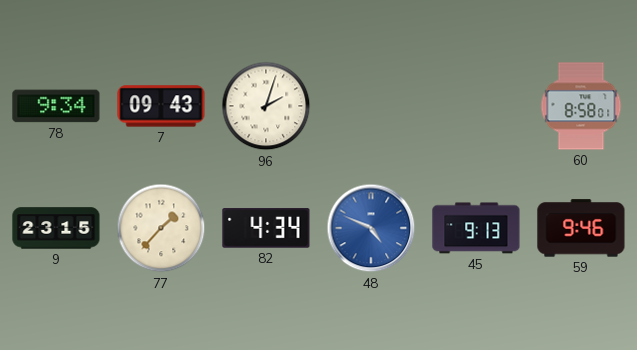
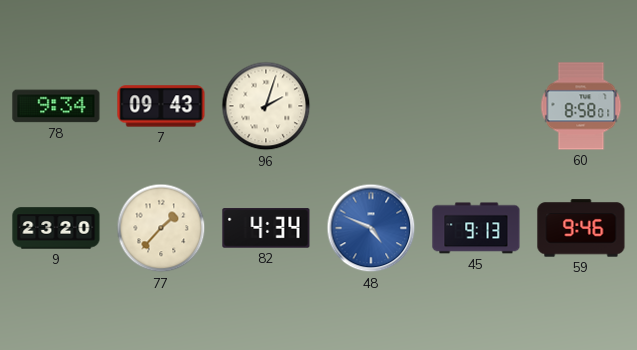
9: 23:15 -> 23:20
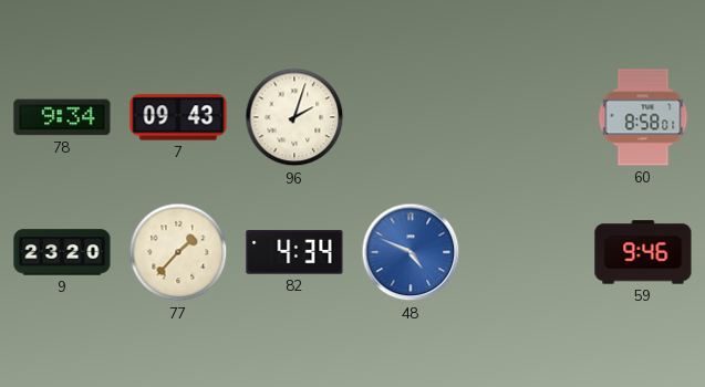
45: 9:13 -> none
